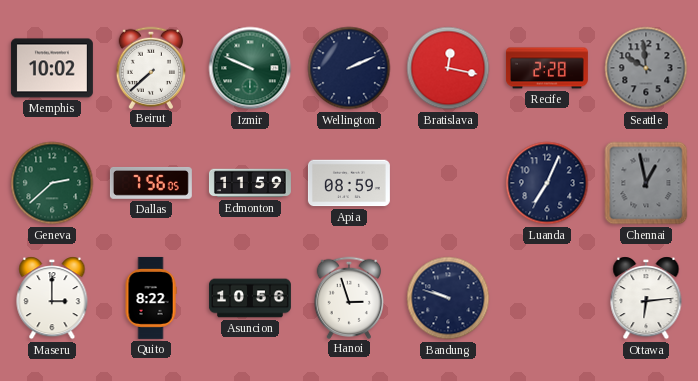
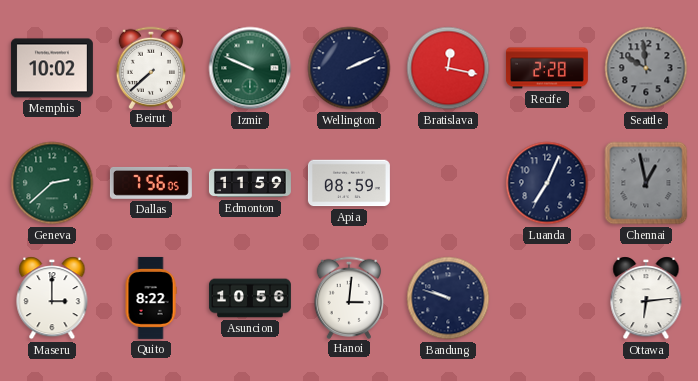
Hanoi: 2:57 -> 3:01
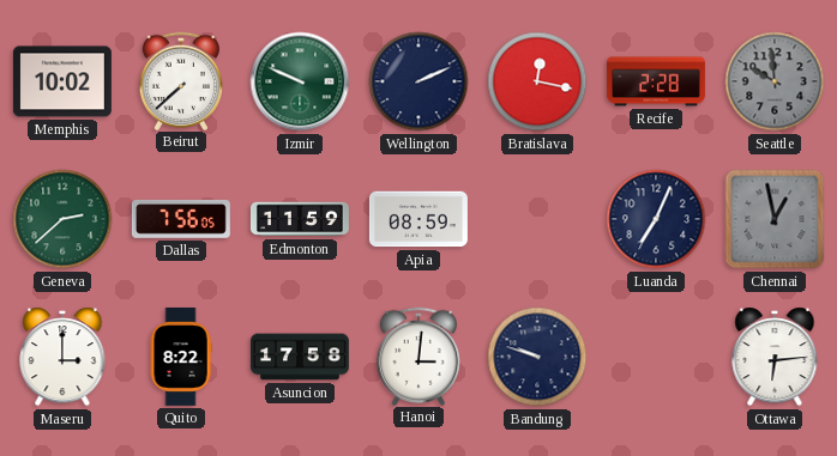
Asuncion: 10:56 -> 17:58
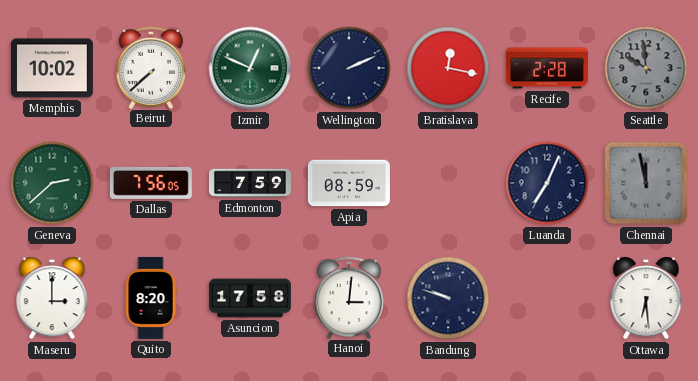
Izmir: 9:49 -> 12:49
Edmonton: 11:59 -> 7:59
Chennai: 12:58 -> 11:58
Quito: 8:22 -> 8:20
Ottawa: 6:14 -> 6:29
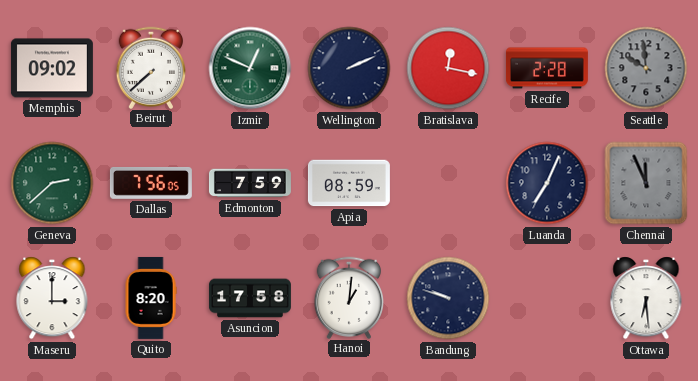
Memphis: 10:02 -> 09:02
Chennai: 11:58 -> 11:56
Hanoi: 3:01 -> 1:01
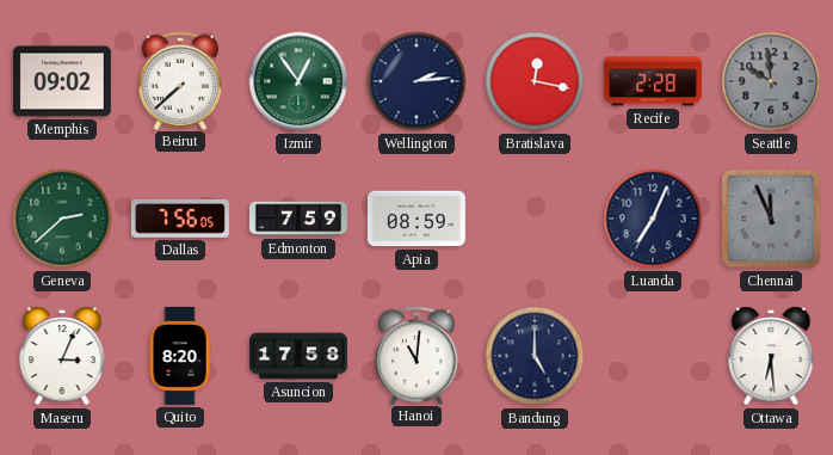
Izmir: 12:49 -> 12:54
Wellington: 2:11 -> 2:14
Maseru: 3:00 -> 3:04
Hanoi: 1:01 -> 11:01
Bandung: 9:48 -> 5:00
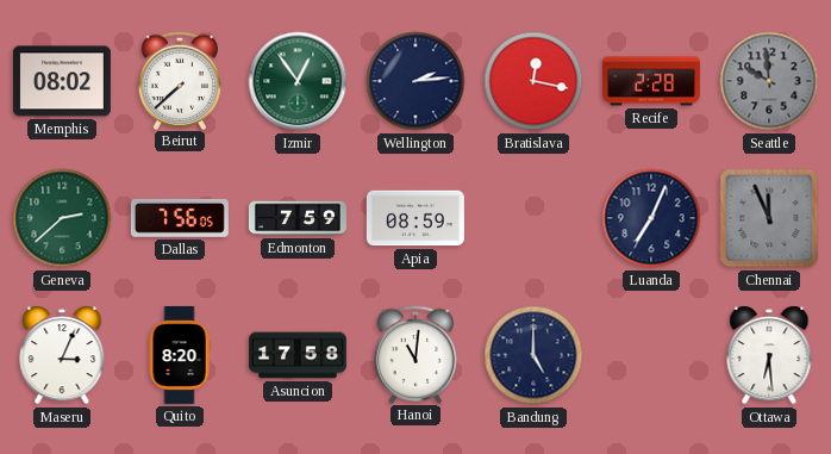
Memphis: 09:02 -> 08:02
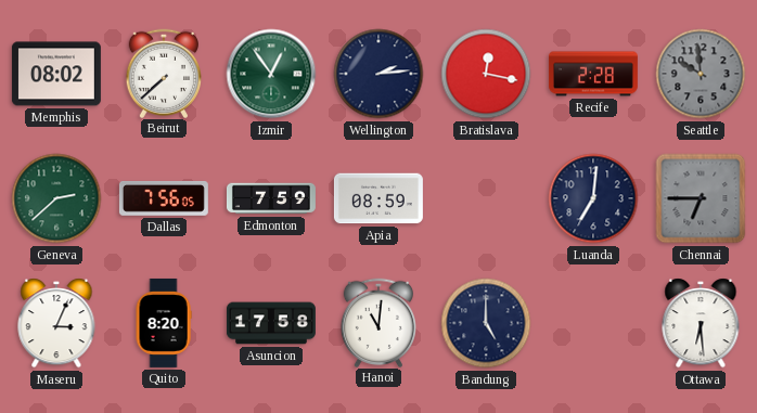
Luanda: 7:04 -> 7:01
Chennai: 11:56 -> 6:45
